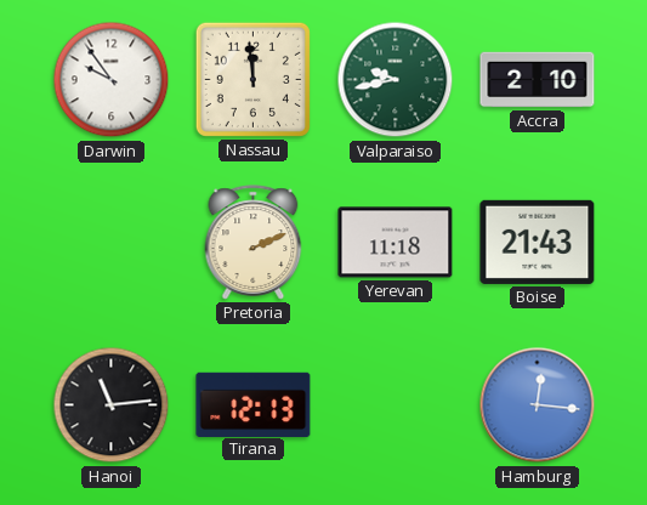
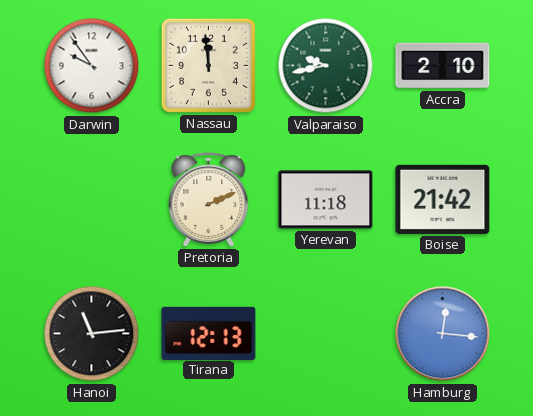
Boise: 21:43 -> 21:42
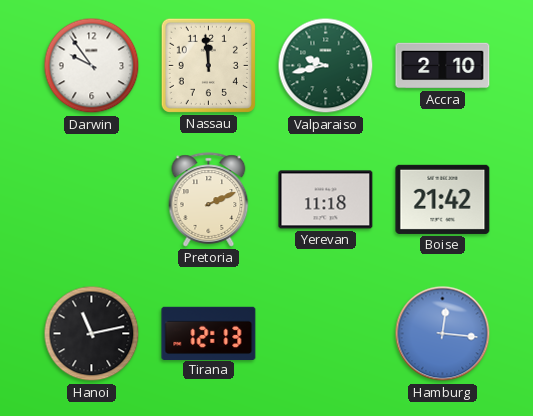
Hanoi: 11:14 -> 11:13
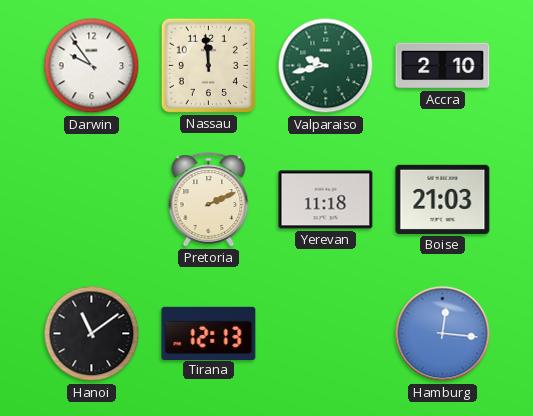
Boise: 21:42 -> 21:03
Hanoi: 11:13 -> 11:09
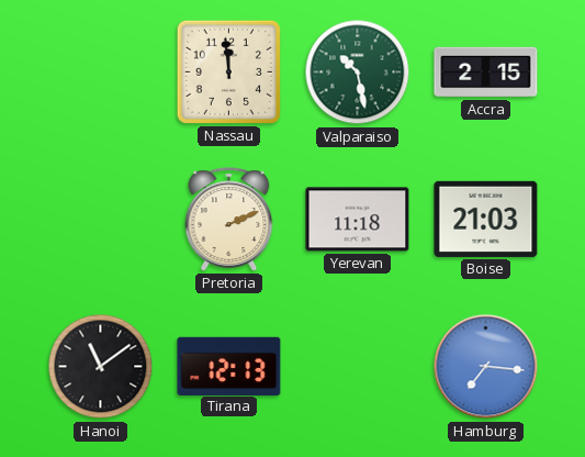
Darwin: 9:54 -> none
Valparaiso: 9:43 -> 10:28
Accra: 2:10 -> 2:15
Hamburg: 12:16 -> 7:16
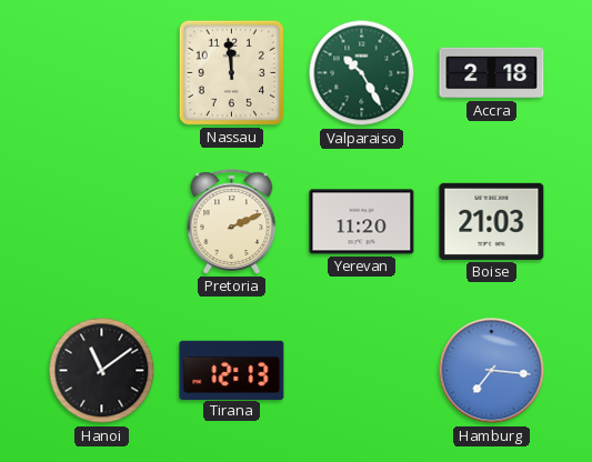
Valparaiso: 10:28 -> 10:25
Accra: 2:15 -> 2:18
Yerevan: 11:18 -> 11:20
